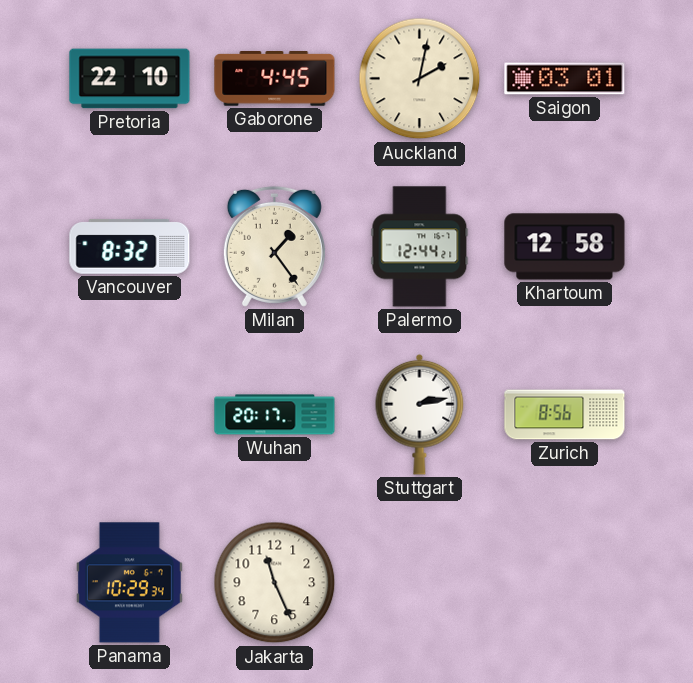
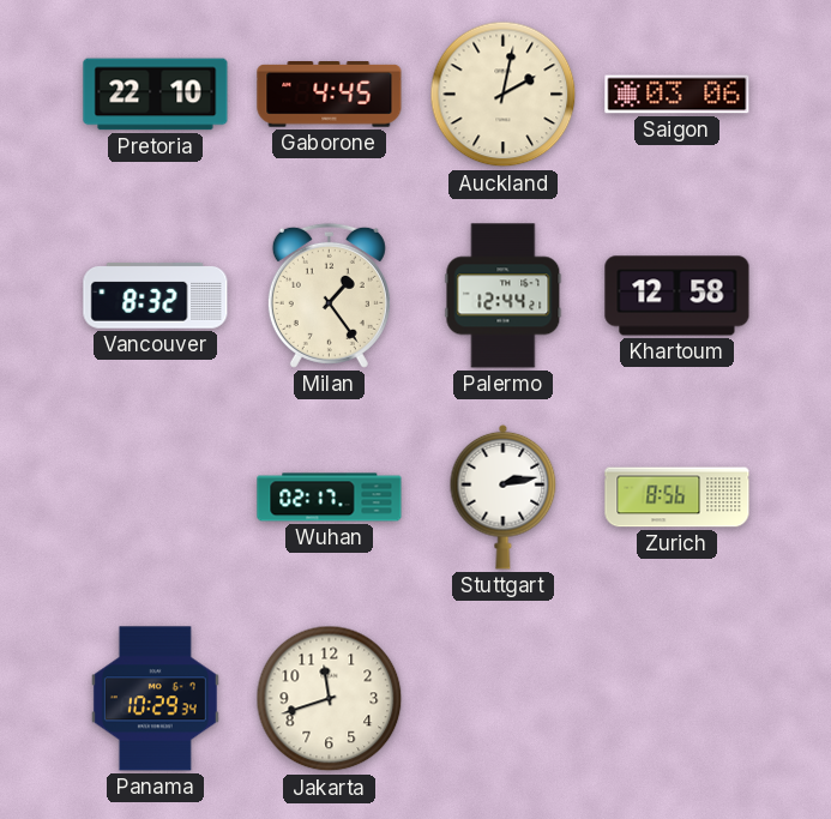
Saigon: 03:01 -> 03:06
Wuhan: 20:17 -> 02:17
Jakarta: 11:26 -> 11:42
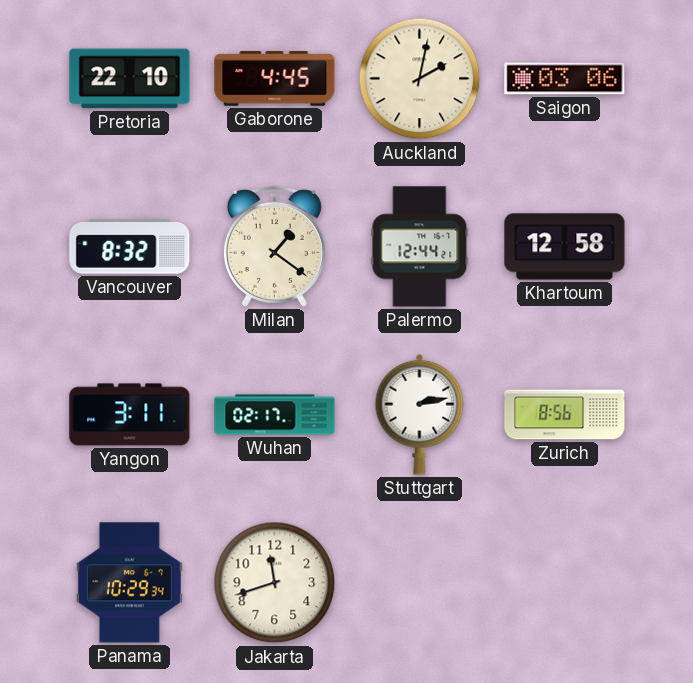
Milan: 1:24 -> 1:21
Yangon: none -> 3:11
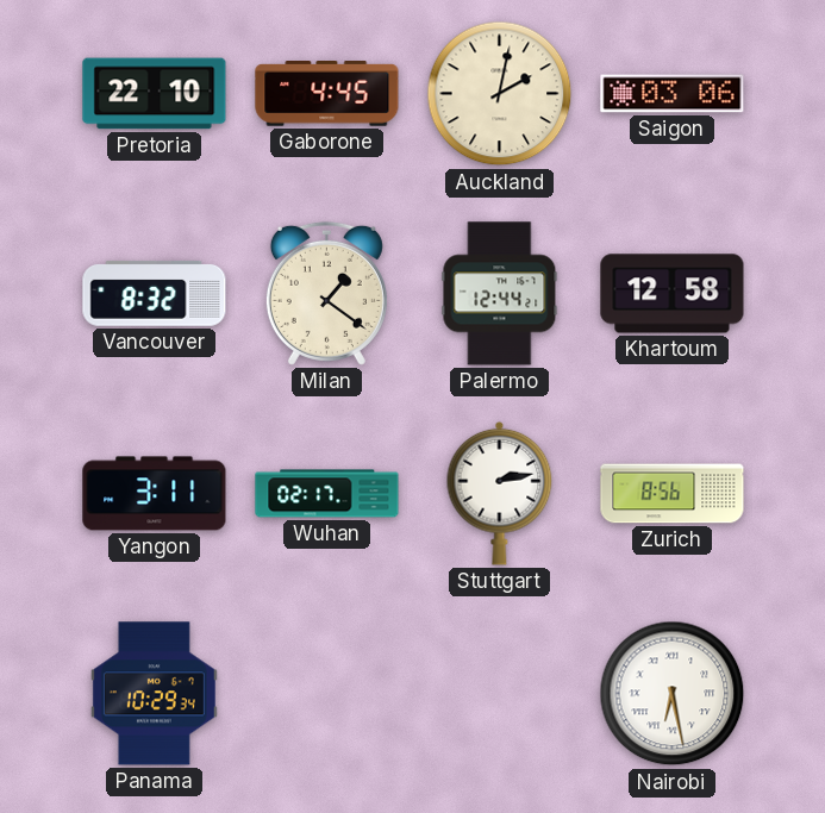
Jakarta: 11:42 -> none
Nairobi: none -> 6:28
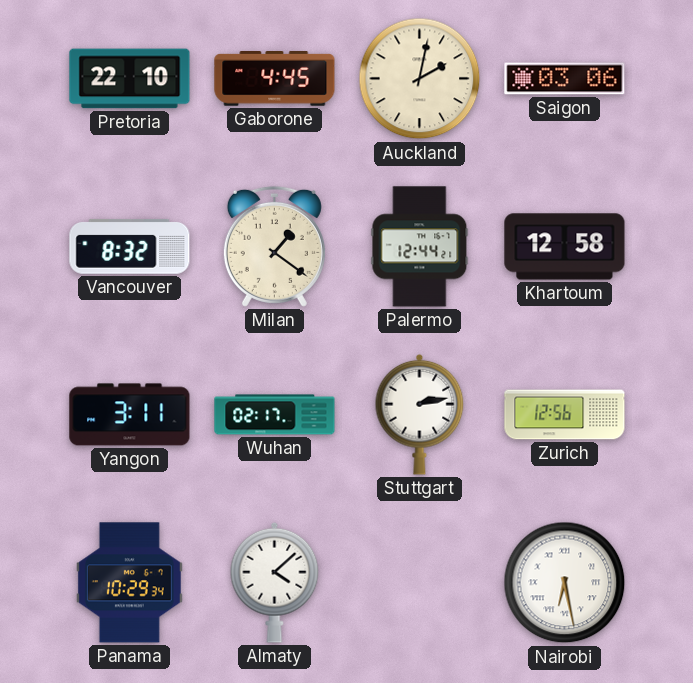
Zurich: 8:56 -> 12:56
Almaty: none -> 4:08
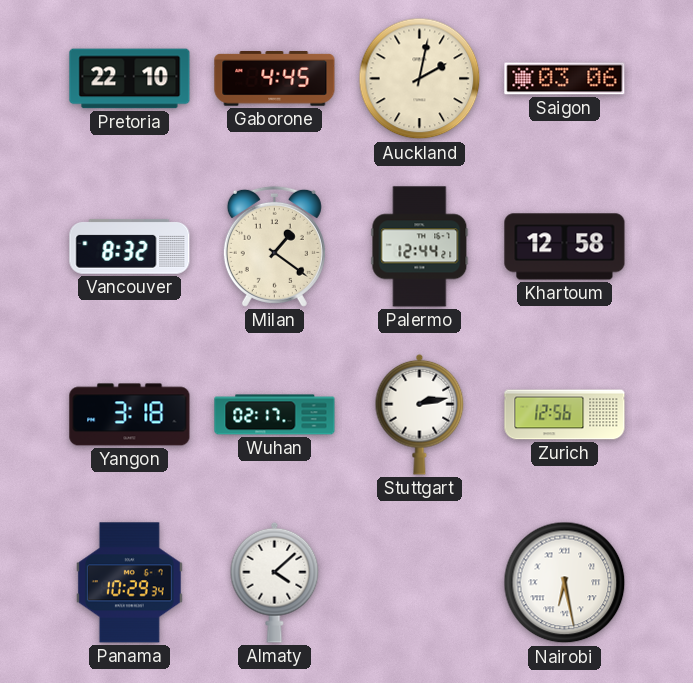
Yangon: 3:11 -> 3:18
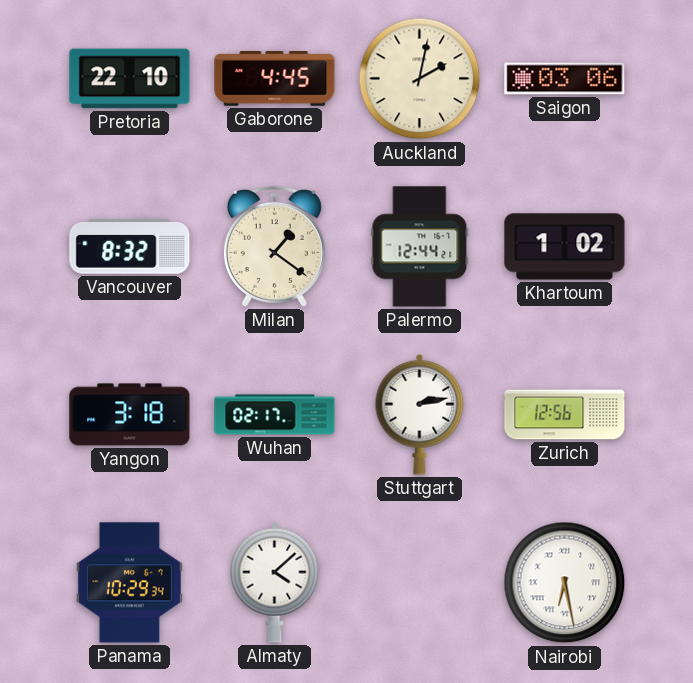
Khartoum: 12:58 -> 1:02
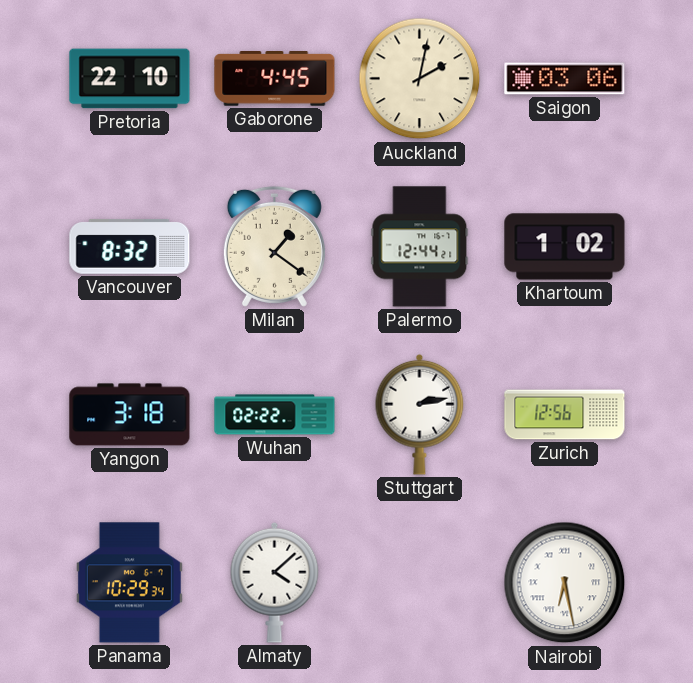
Wuhan: 02:17 -> 02:22
